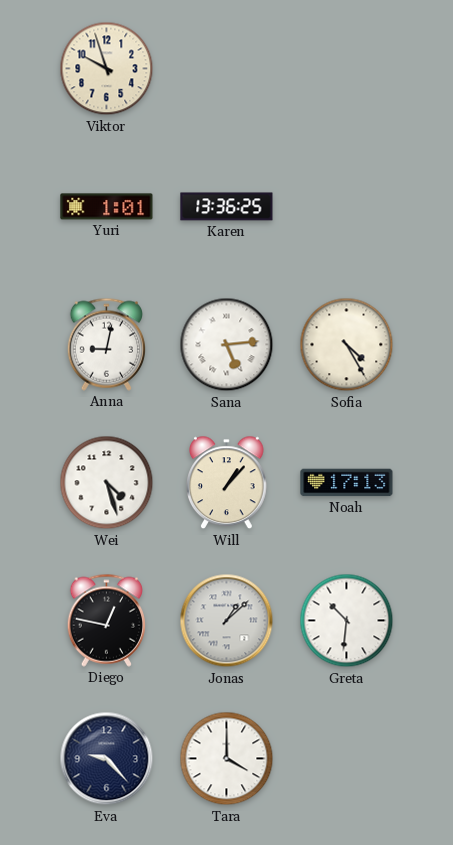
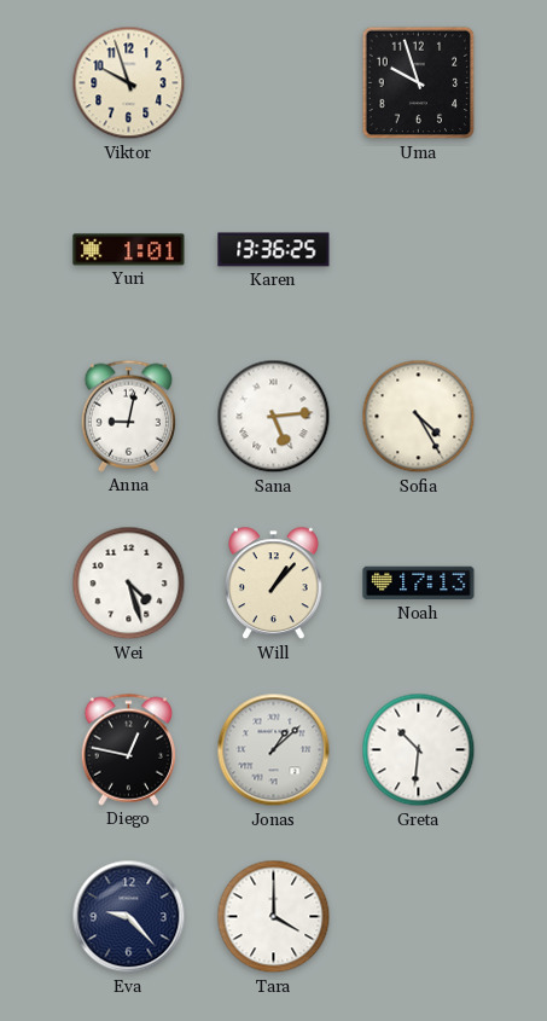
Uma: none -> 9:57
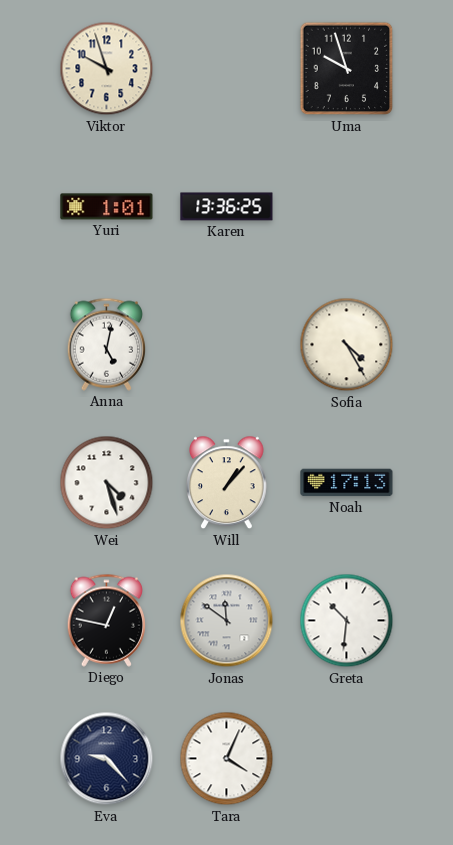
Anna: 9:02 -> 5:02
Sana: 5:14 -> none
Jonas: 1:08 -> 11:51
Tara: 4:00 -> 4:04
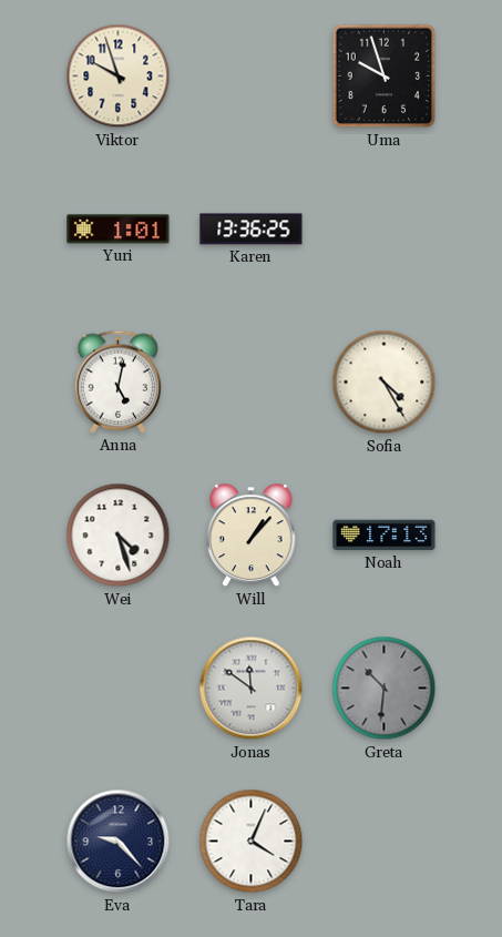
Diego: 12:47 -> none
Greta dial: white -> grey
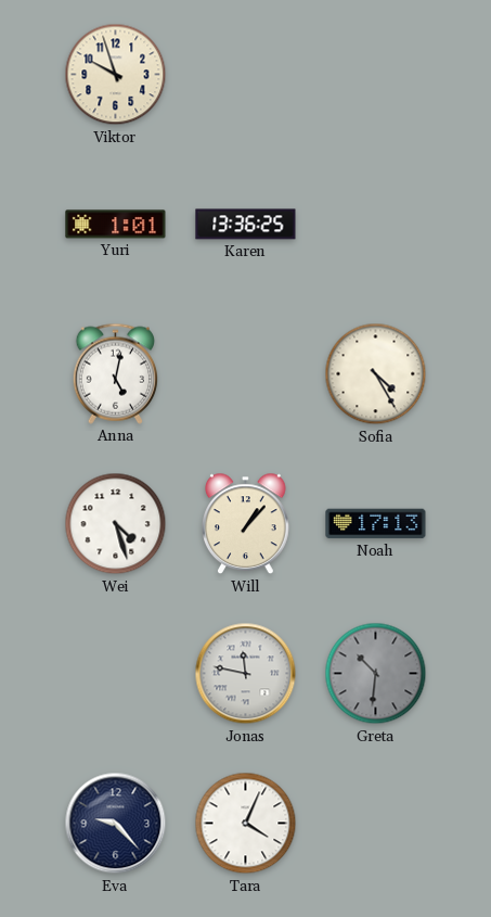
Uma: 9:57 -> none
Jonas: 11:51 -> 11:47
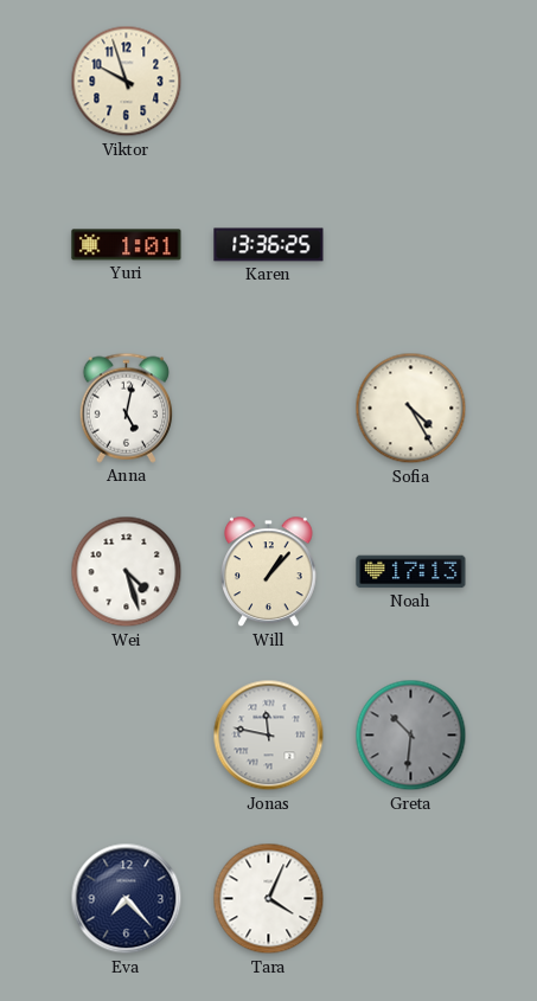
Eva: 9:23 -> 7:23
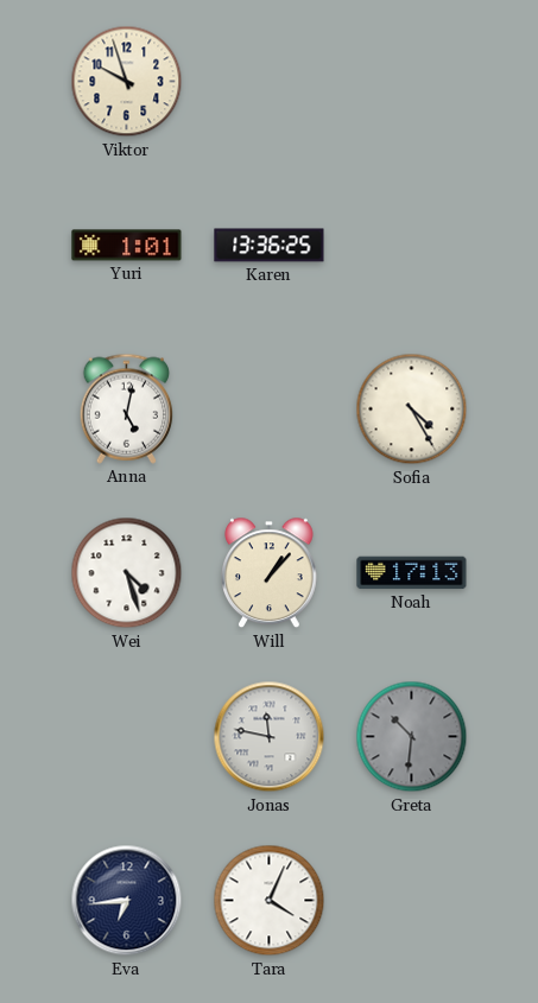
Eva: 7:23 -> 6:44
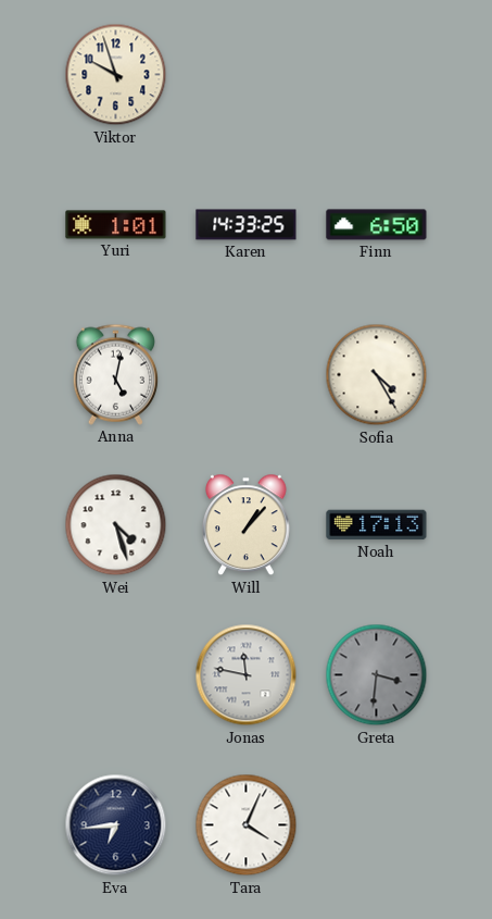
Karen: 13:36 -> 14:33
Finn: none -> 6:50
Greta: 10:31 -> 3:31
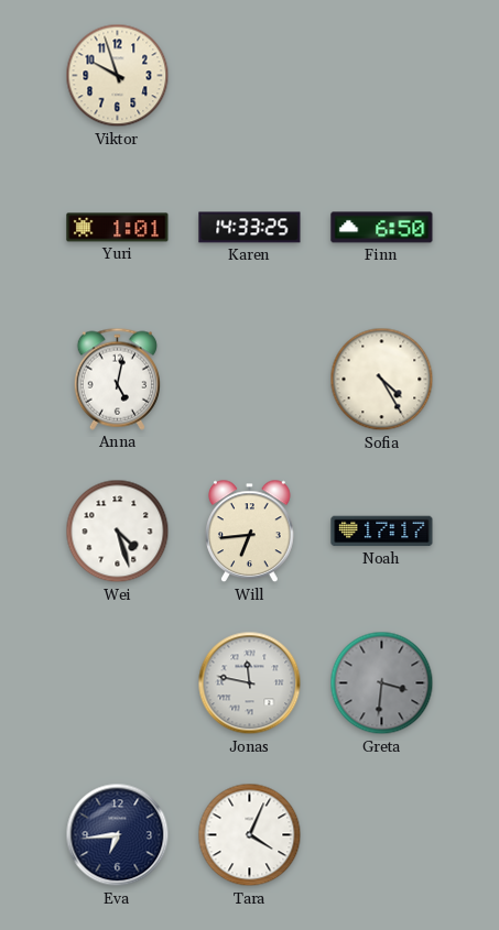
Will: 1:07 -> 6:44
Noah: 17:13 -> 17:17
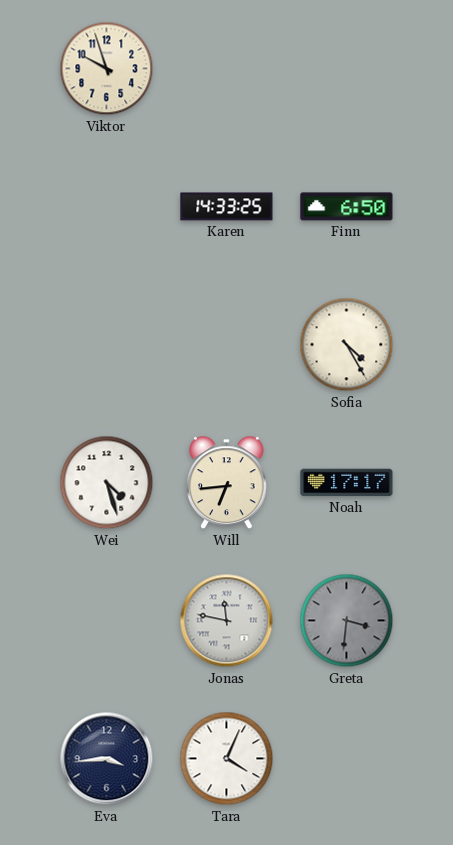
Yuri: 1:01 -> none
Anna: 5:02 -> none
Eva: 6:44 -> 3:44
